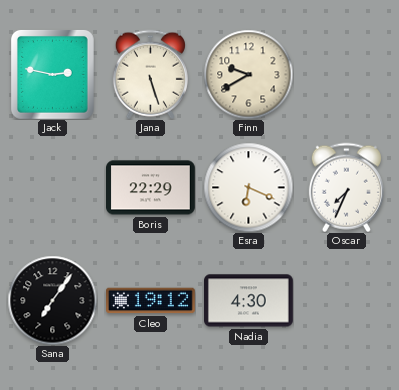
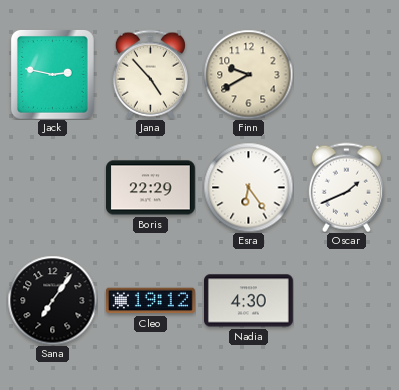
Jana: 5:27 -> 4:53
Esra: 6:19 -> 6:24
Oscar: 7:34 -> 1:41
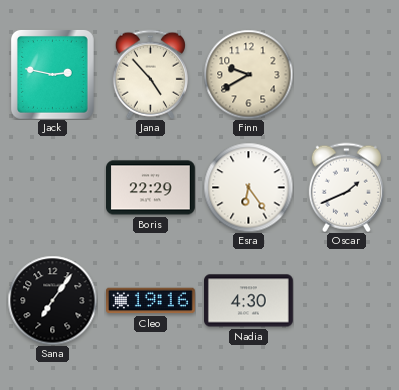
Cleo: 19:12 -> 19:16
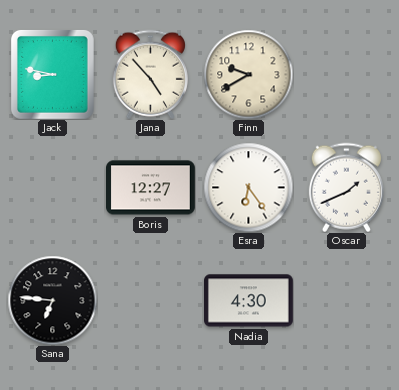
Jack: 2:47 -> 8:47
Boris: 22:29 -> 12:27
Sana: 7:06 -> 6:46
Cleo: 19:16 -> none
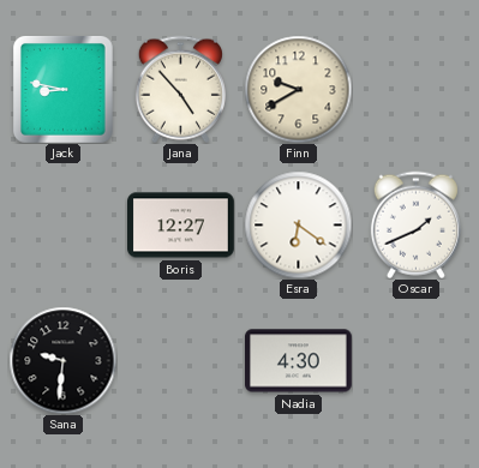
Esra: 6:24 -> 6:21
Sana: 6:46 -> 9:31
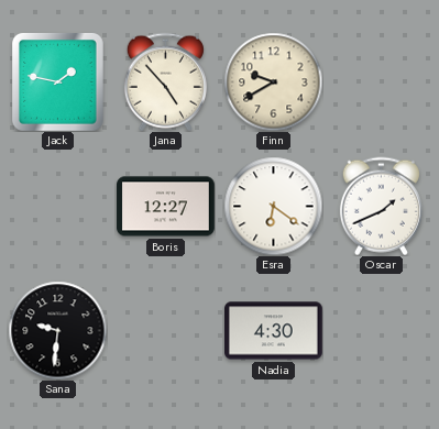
Jack: 8:47 -> 1:47
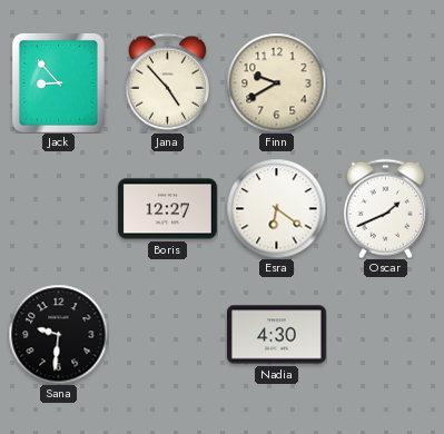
Jack: 1:47 -> 8:53
